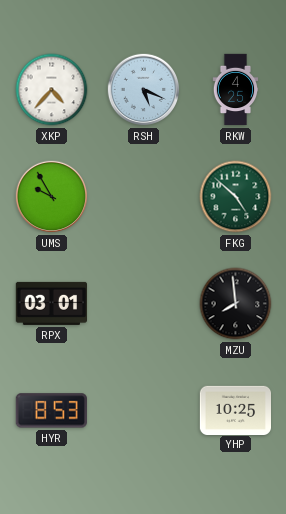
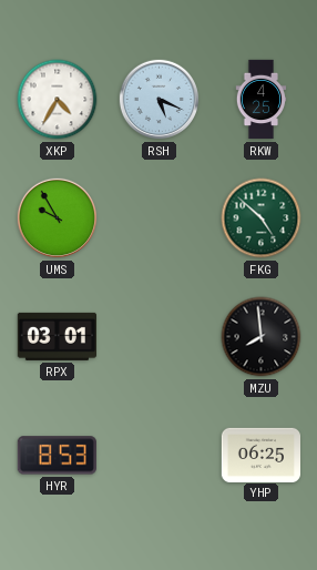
XKP: 4:37 -> 4:35
YHP: 10:25 -> 06:25
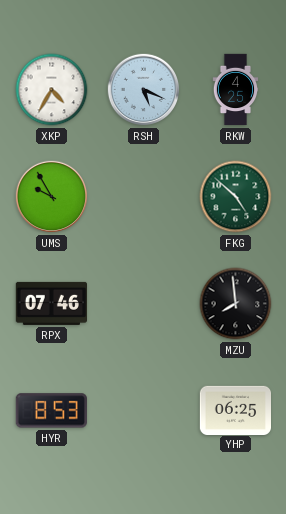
RPX: 03:01 -> 07:46
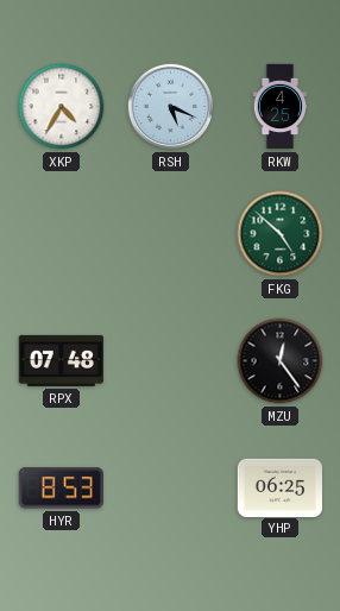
UMS: 9:55 -> none
RPX: 07:46 -> 07:48
MZU: 7:59 -> 12:24
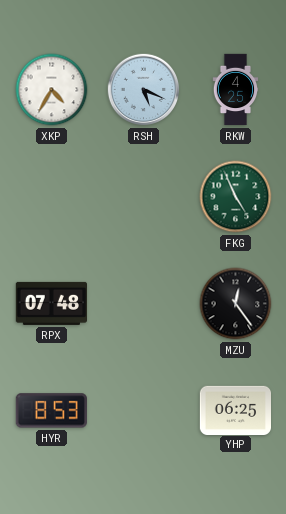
FKG: 4:52 -> 4:56
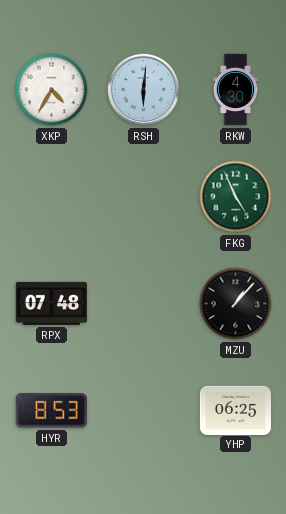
RSH: 5:19 -> 6:01
RKW: 4:25 -> 4:30
MZU: 12:24 -> 1:07
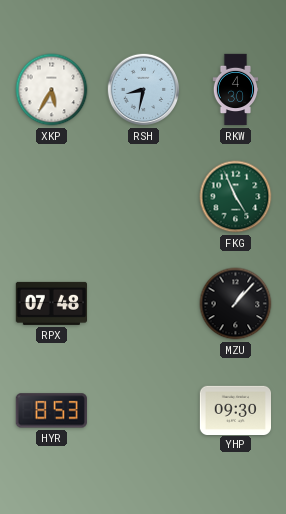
XKP: 4:35 -> 5:35
RSH: 6:01 -> 8:32
YHP: 06:25 -> 09:30
